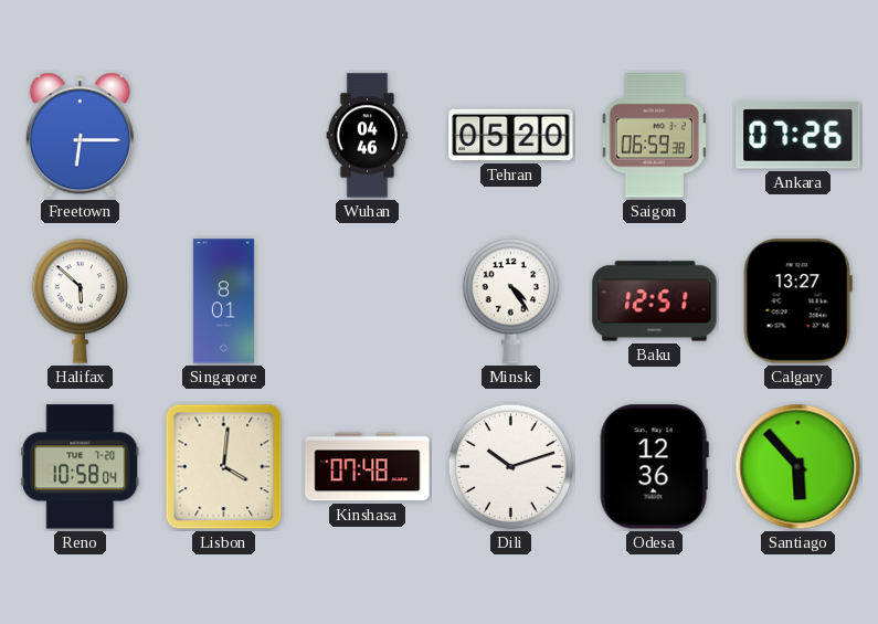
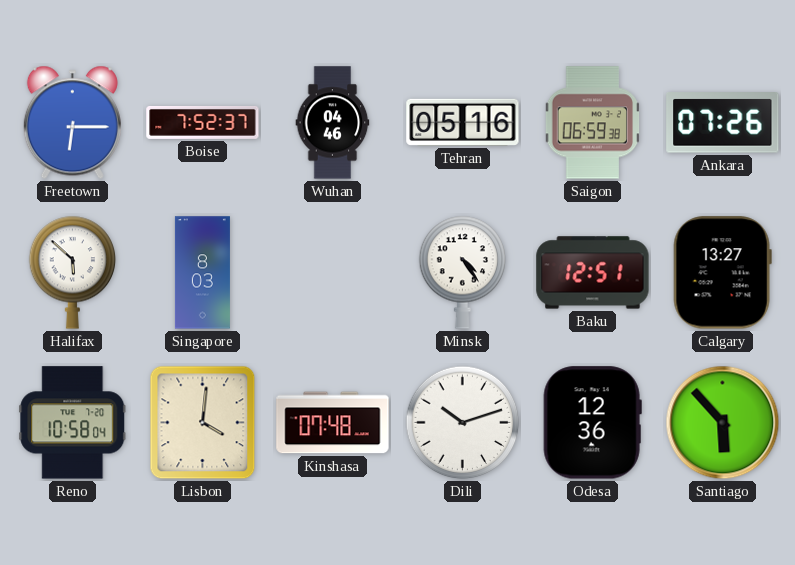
Boise: none -> 7:52
Tehran: 05:20 -> 05:16
Singapore: 8:01 -> 8:03
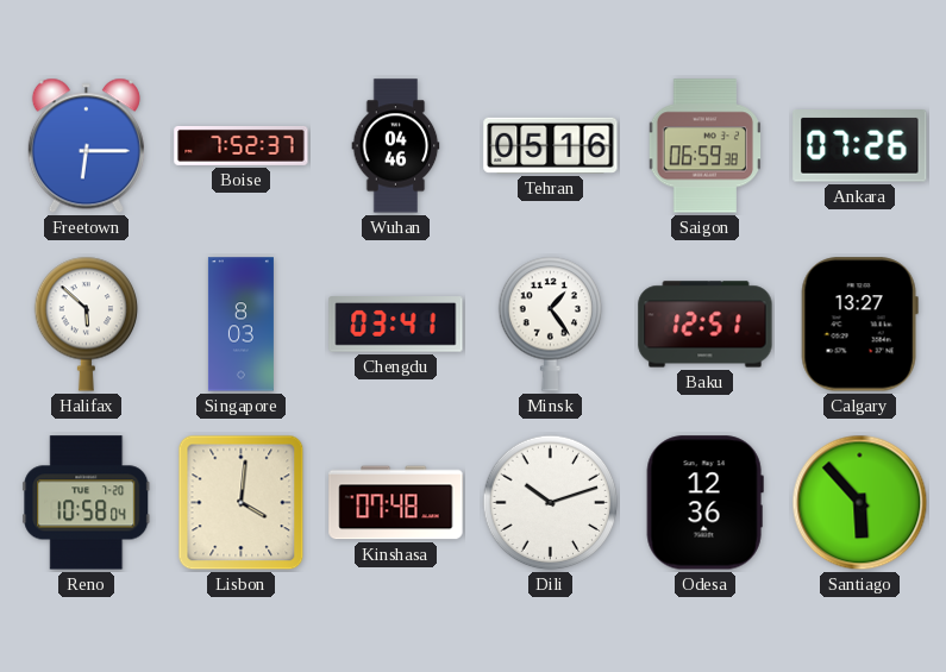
Chengdu: none -> 03:41
Minsk: 4:24 -> 1:24
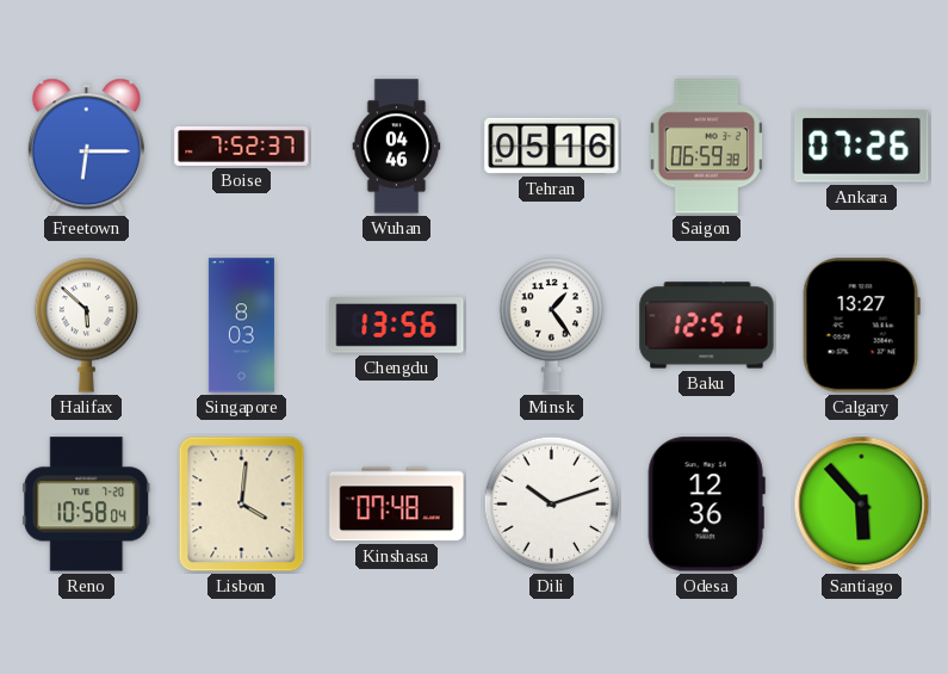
Chengdu: 03:41 -> 13:56
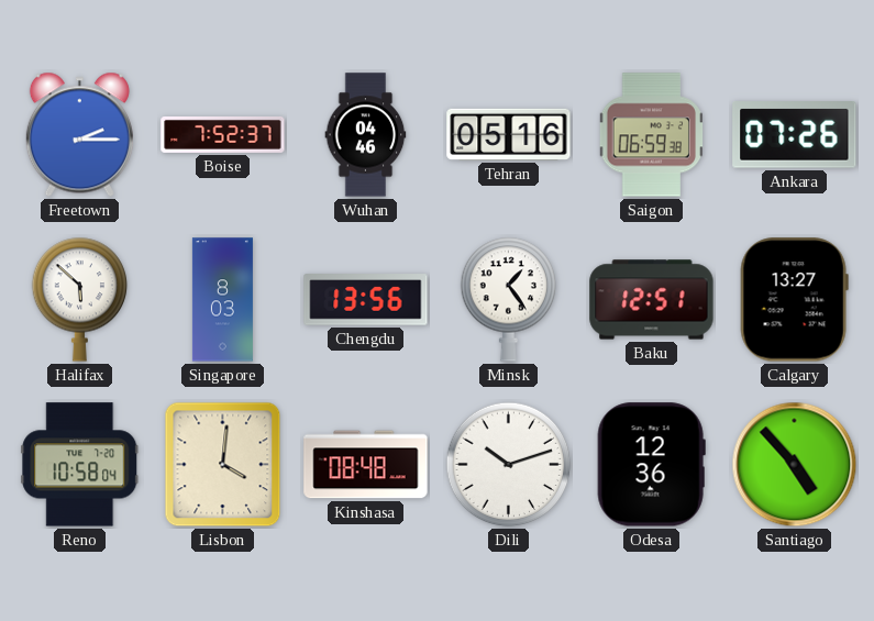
Freetown: 6:15 -> 2:15
Kinshasa: 07:48 -> 08:48
Santiago: 5:53 -> 4:53
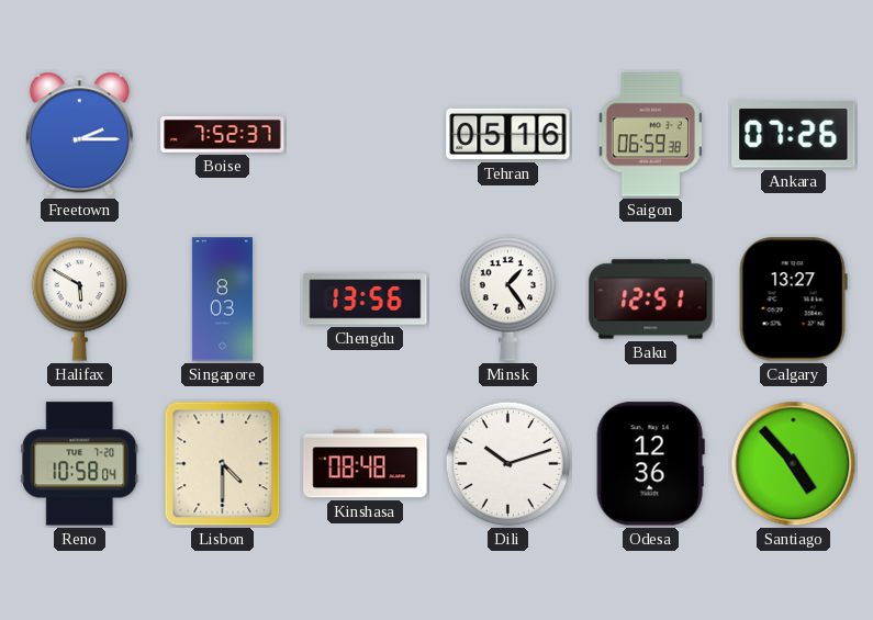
Wuhan: 04:46 -> none
Halifax: 5:52 -> 5:50
Lisbon: 4:01 -> 4:30
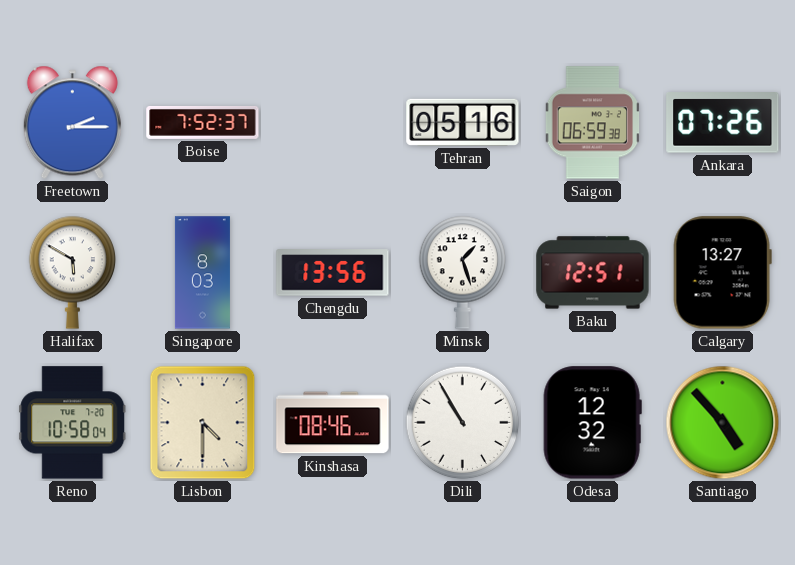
Minsk: 1:24 -> 1:27
Kinshasa: 08:48 -> 08:46
Dili: 10:12 -> 10:55
Odesa: 12:36 -> 12:32
